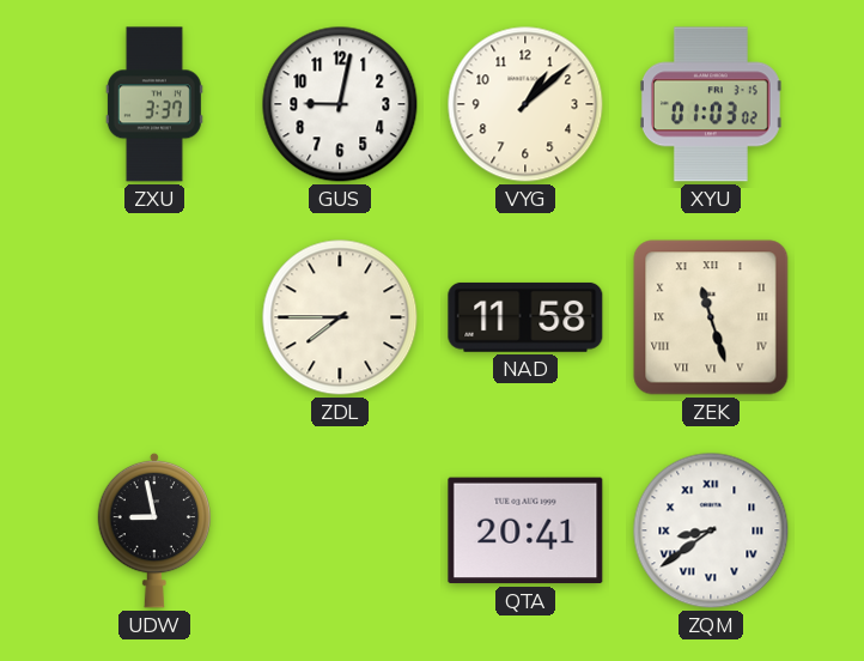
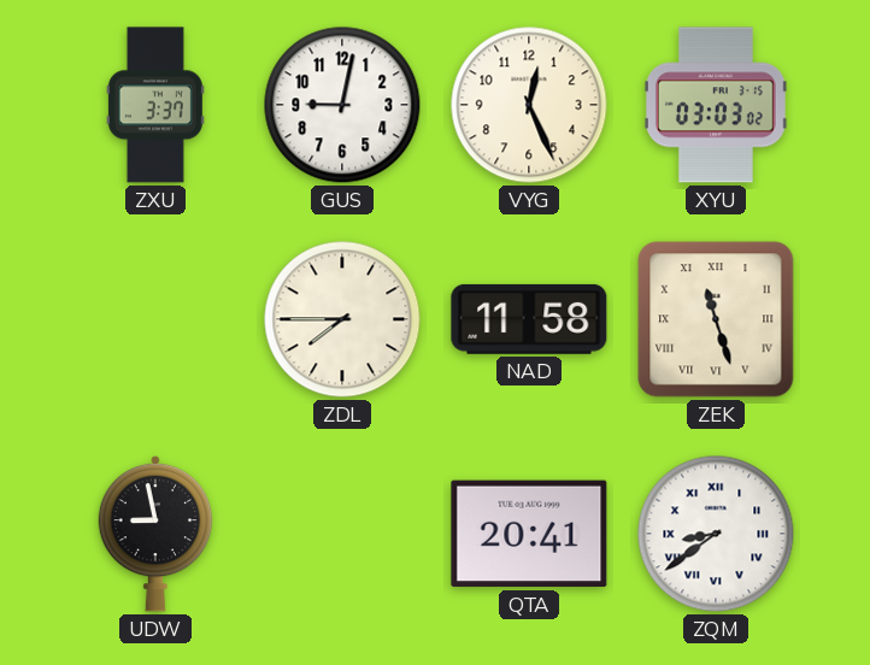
VYG: 1:08 -> 12:26
XYU: 01:03 -> 03:03
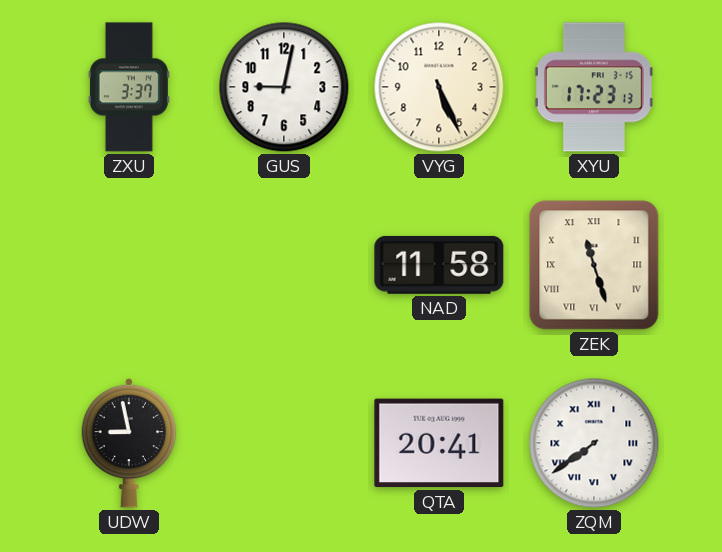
VYG: 12:26 -> 5:26
XYU: 03:03 -> 17:23
ZDL: 7:45 -> none
ZQM: 8:39 -> 7:39
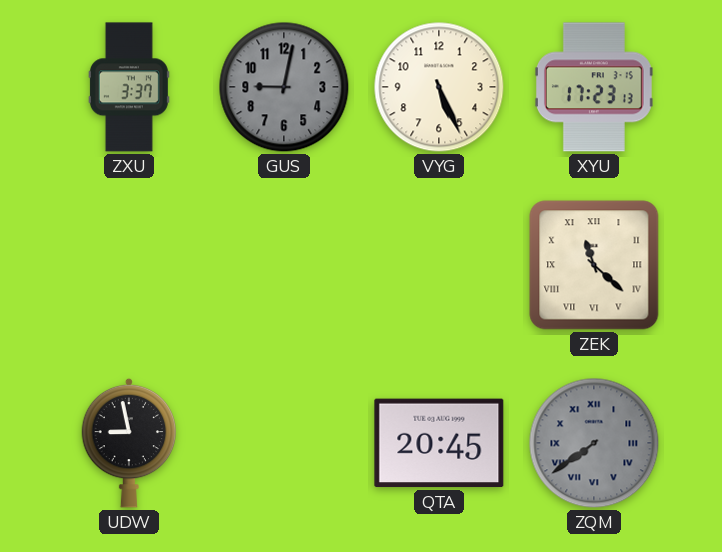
GUS dial: white -> grey
NAD: 11:58 -> none
ZEK: 11:27 -> 11:22
QTA: 20:41 -> 20:45
ZQM dial: white -> grey
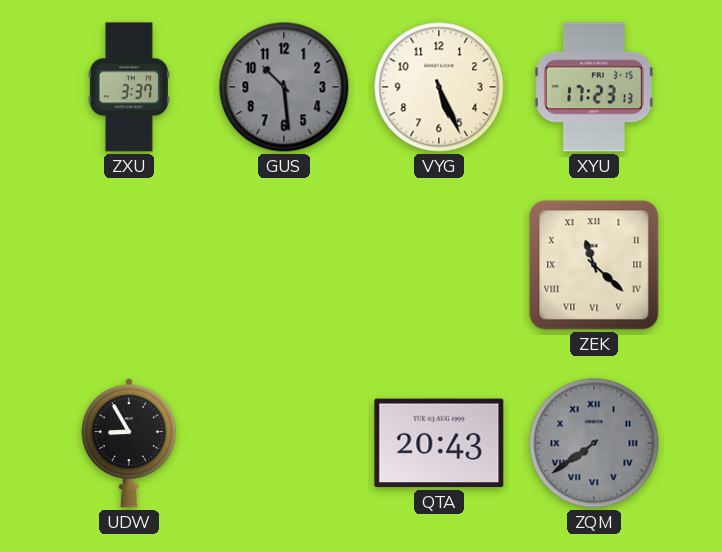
GUS: 9:02 -> 10:29
UDW: 8:58 -> 8:55
QTA: 20:45 -> 20:43
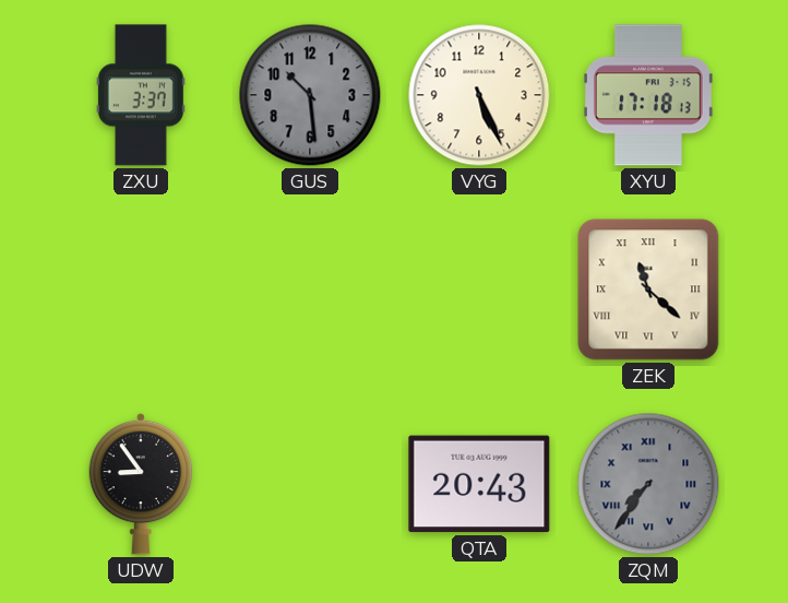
XYU: 17:23 -> 17:18
UDW: 8:55 -> 8:54
ZQM: 7:39 -> 7:36
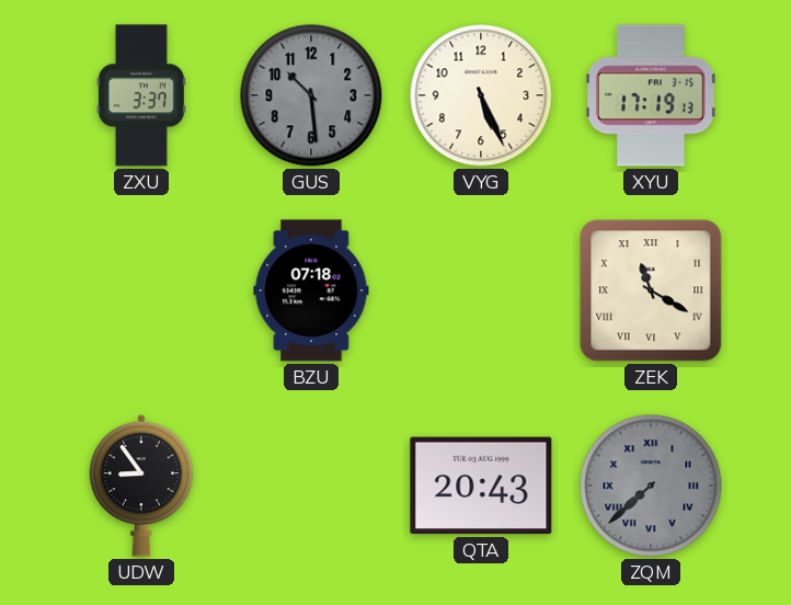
XYU: 17:18 -> 17:19
BZU: none -> 07:18
ZEK: 11:22 -> 11:20
ZQM: 7:36 -> 7:38
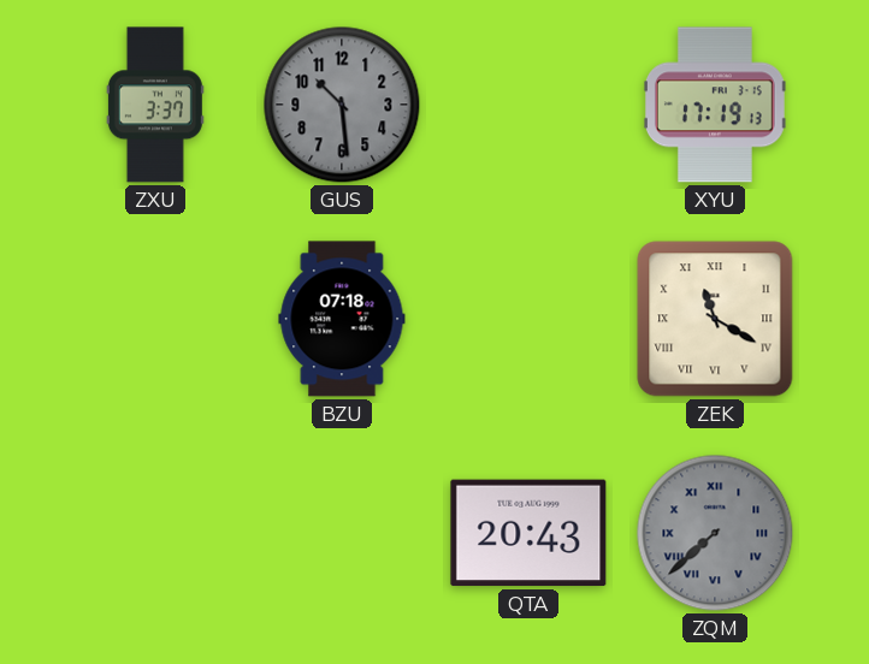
VYG: 5:26 -> none
UDW: 8:54 -> none
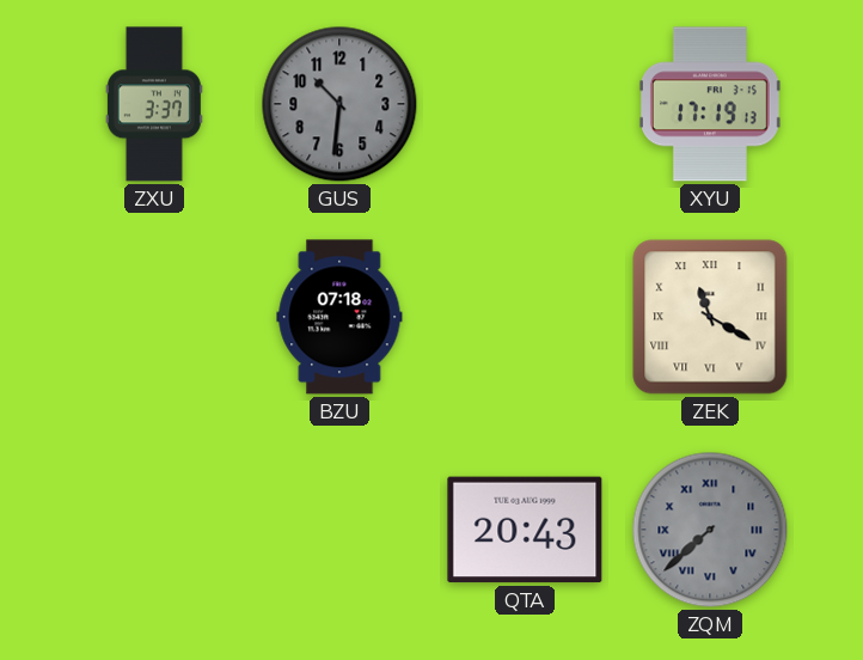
GUS: 10:29 -> 10:31
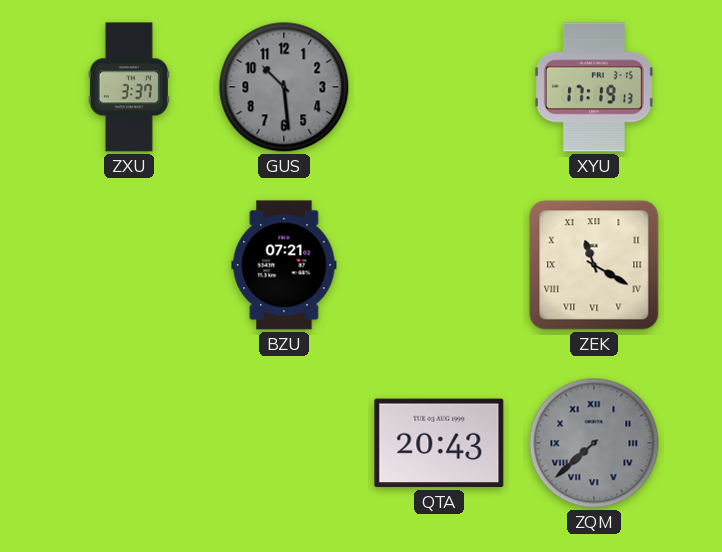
GUS: 10:31 -> 10:29
BZU: 07:18 -> 07:21
